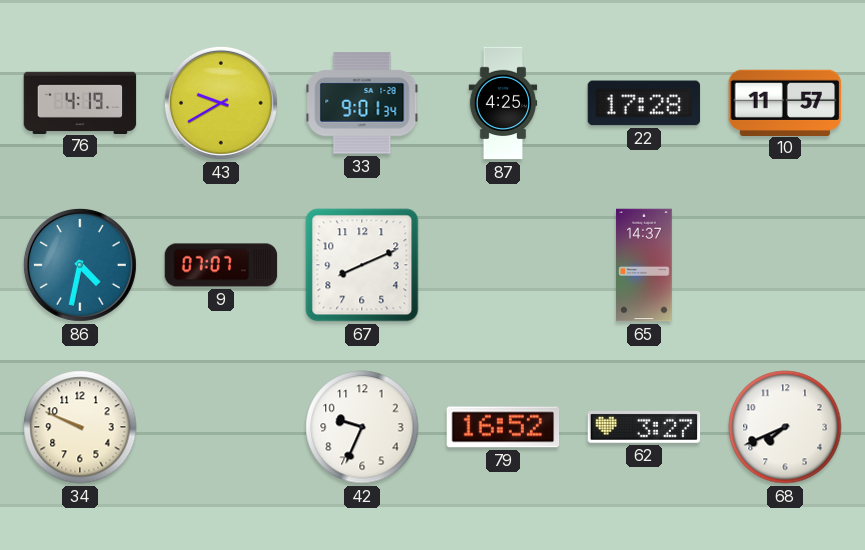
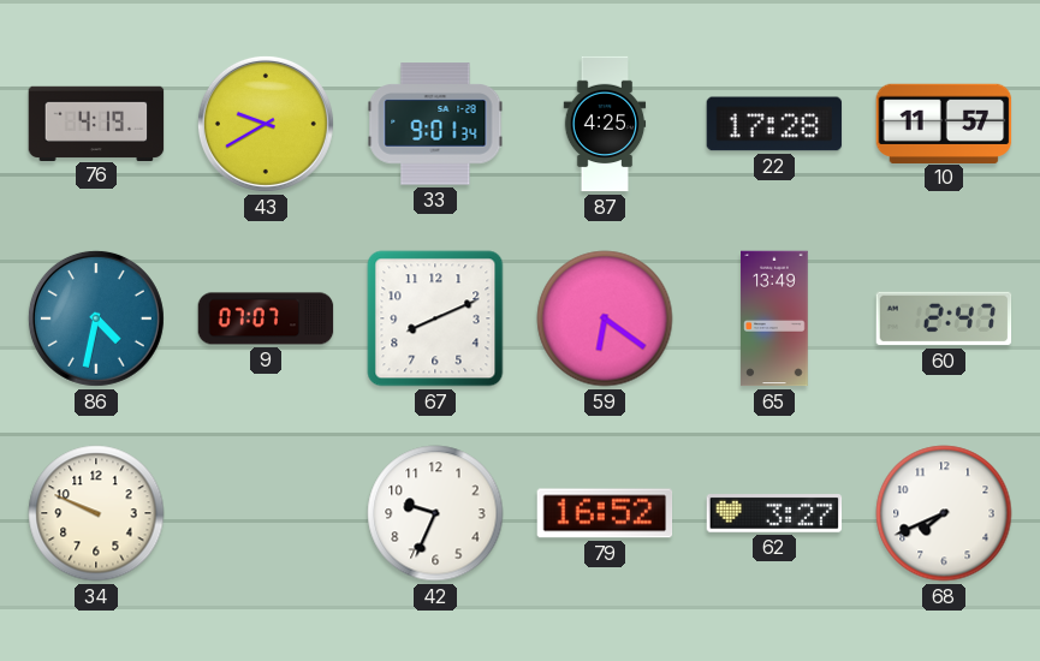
59: none -> 6:21
65: 14:37 -> 13:49
60: none -> 2:47
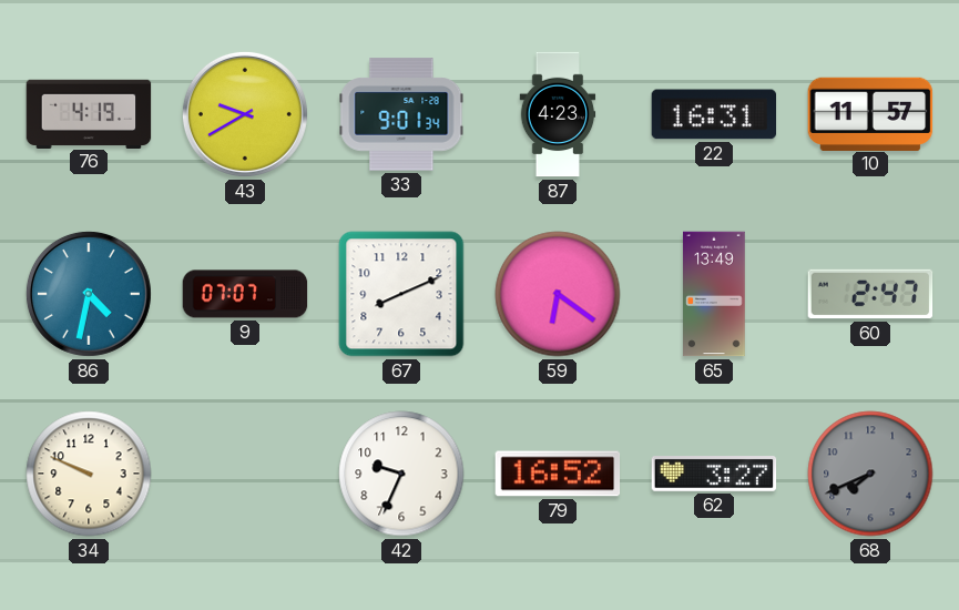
87: 4:25 -> 4:23
22: 17:28 -> 16:31
68 dial: white -> grey
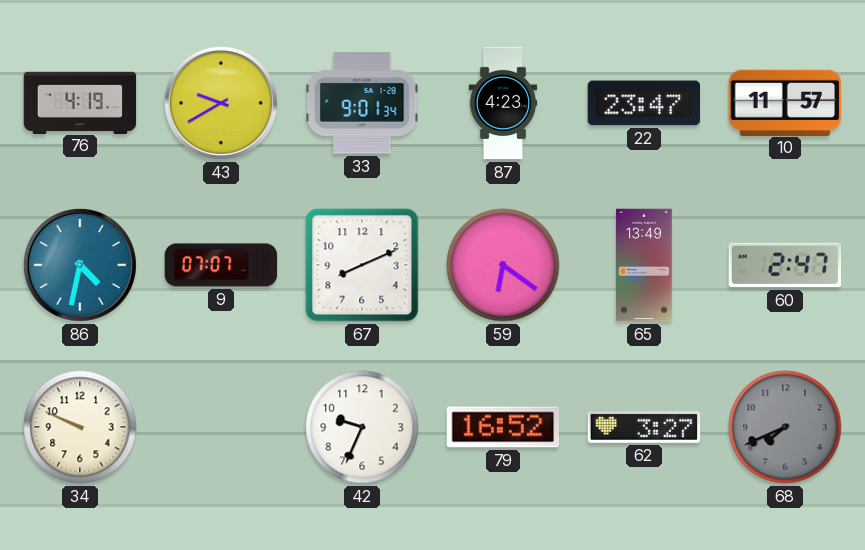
22: 16:31 -> 23:47
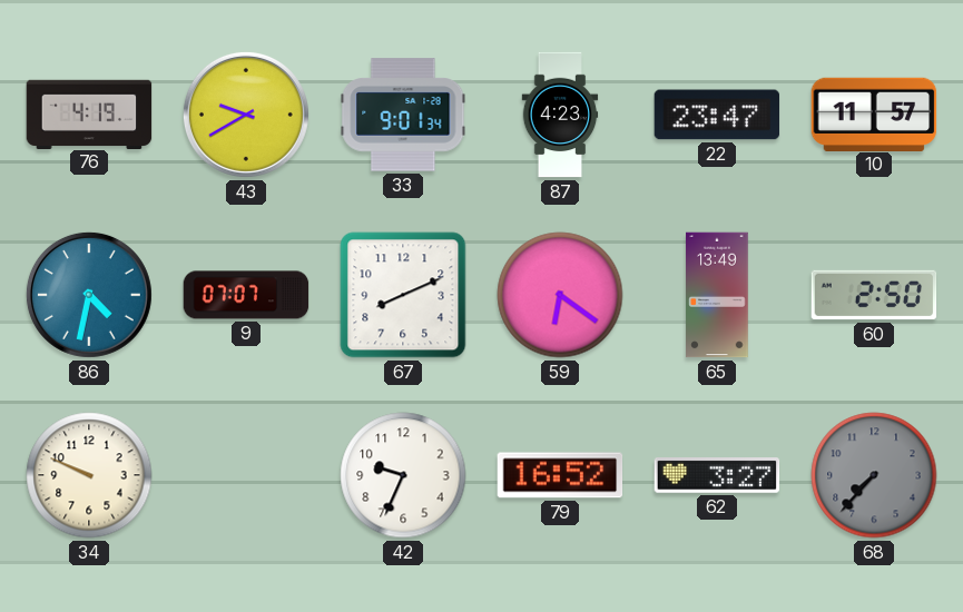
60: 2:47 -> 2:50
68: 7:41 -> 7:37
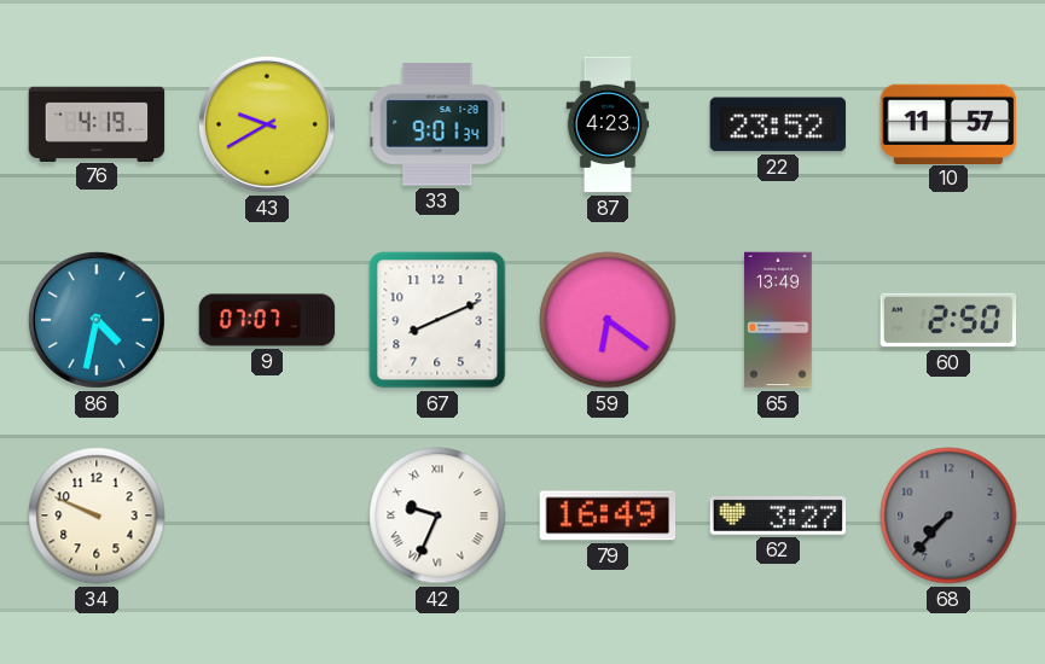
22: 23:47 -> 23:52
42 numerals: Arabic -> Roman
79: 16:52 -> 16:49
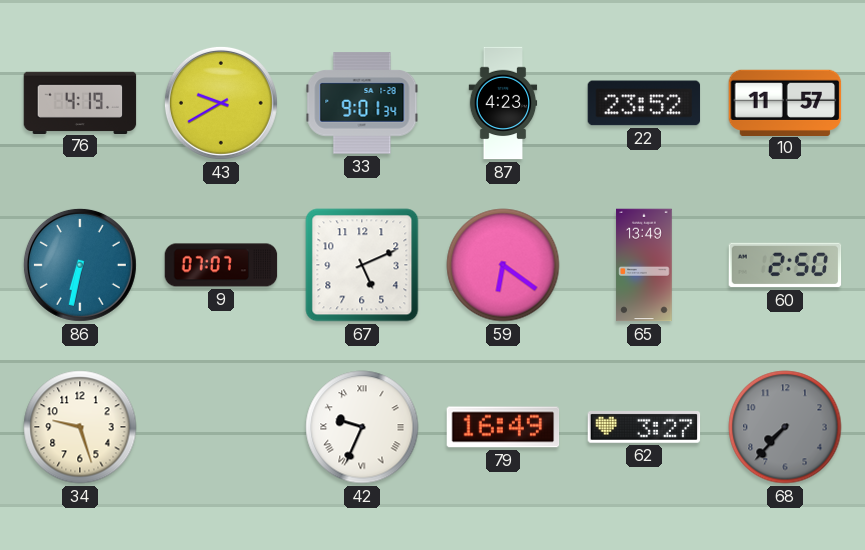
86: 4:32 -> 6:32
67: 8:11 -> 5:11
34: 9:49 -> 9:27
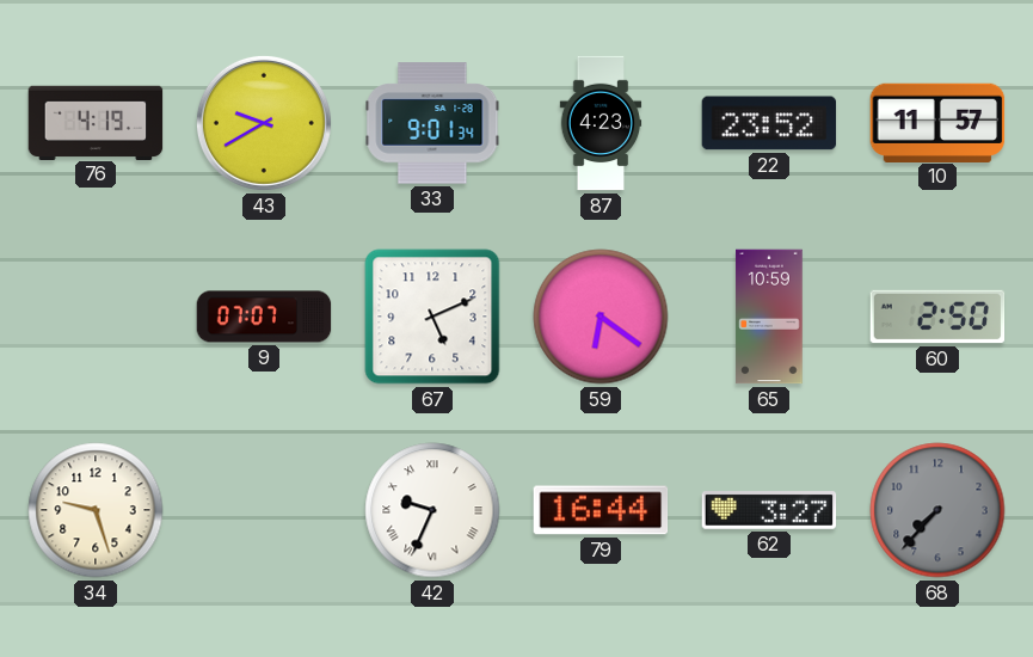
86: 6:32 -> none
65: 13:49 -> 10:59
79: 16:49 -> 16:44
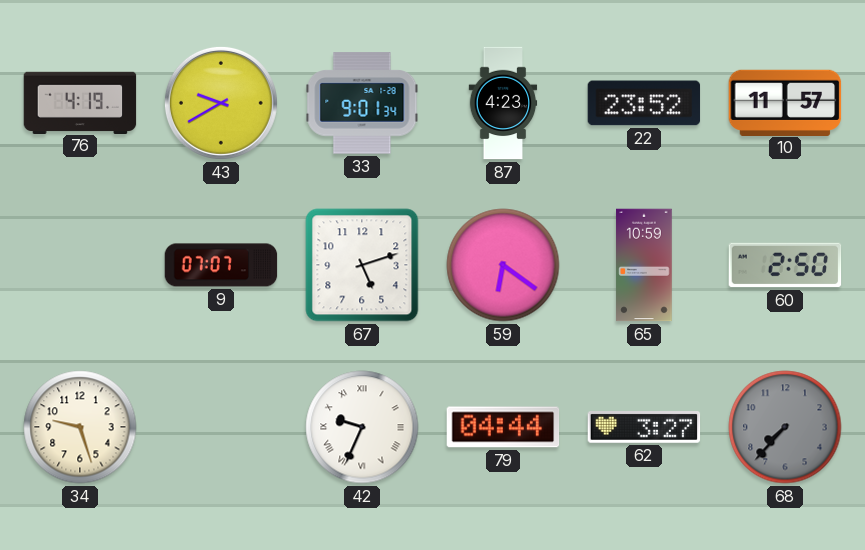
67: 5:11 -> 5:12
79: 16:44 -> 04:44
